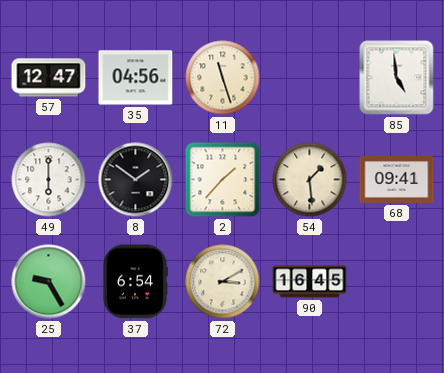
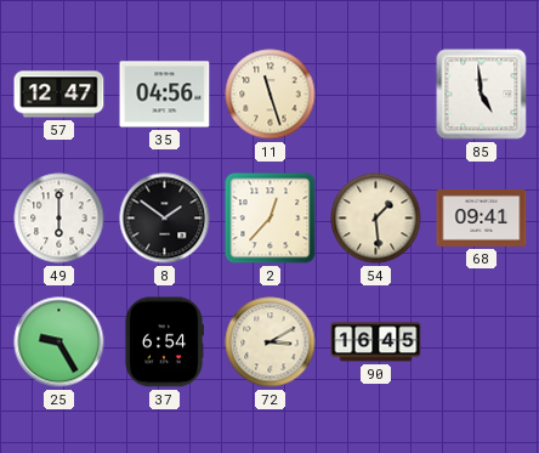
2: 1:37 -> 12:37
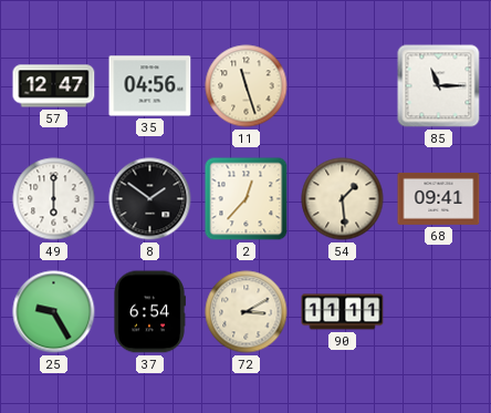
85: 4:59 -> 11:15
90: 16:45 -> 11:11
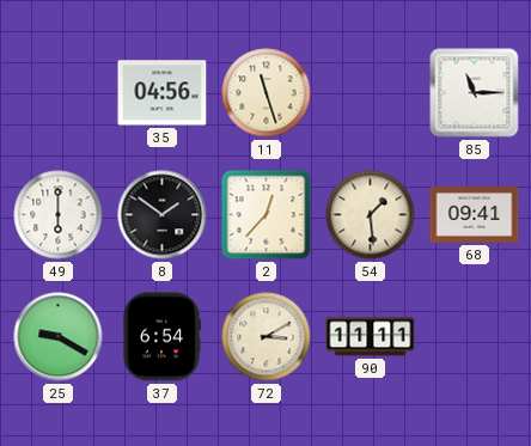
57: 12:47 -> none
25: 9:25 -> 9:20
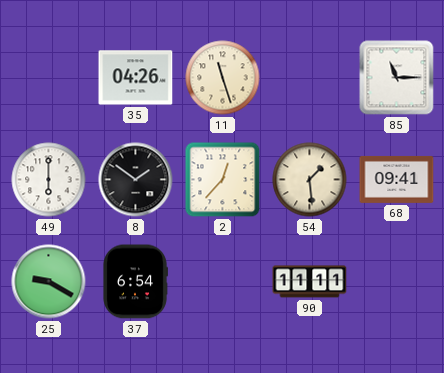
35: 04:56 -> 04:26
72: 3:10 -> none
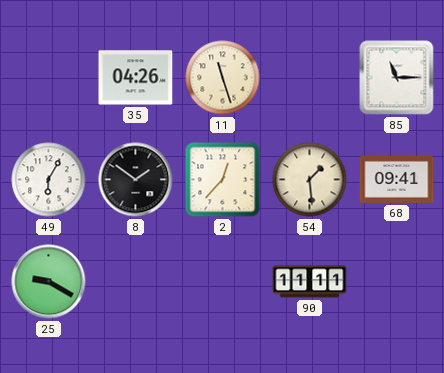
49: 6:00 -> 6:05
37: 6:54 -> none
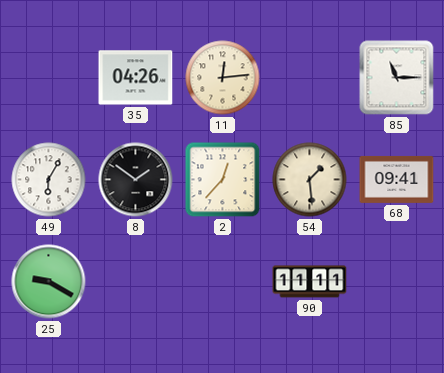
11: 11:27 -> 12:14
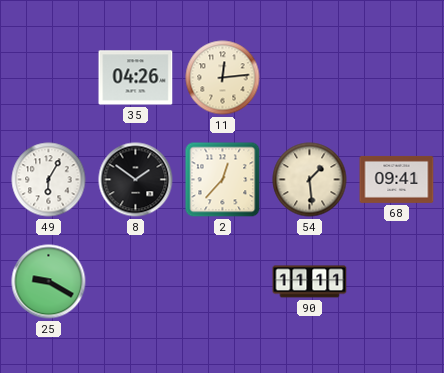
85: 11:15 -> none
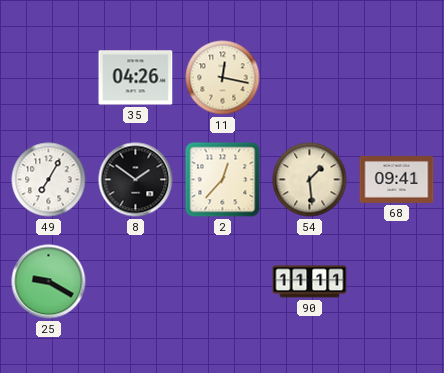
11: 12:14 -> 12:17
49: 6:05 -> 7:05
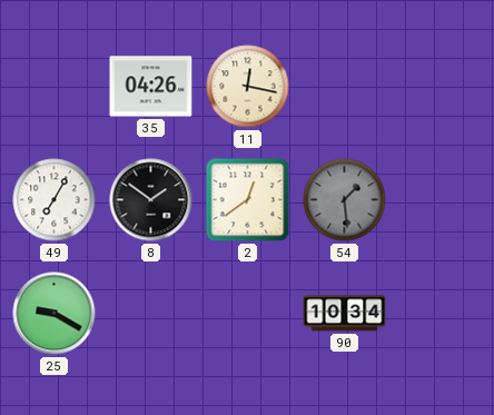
2: 12:37 -> 12:39
54 dial: cream -> grey
68: 09:41 -> none
90: 11:11 -> 10:34
